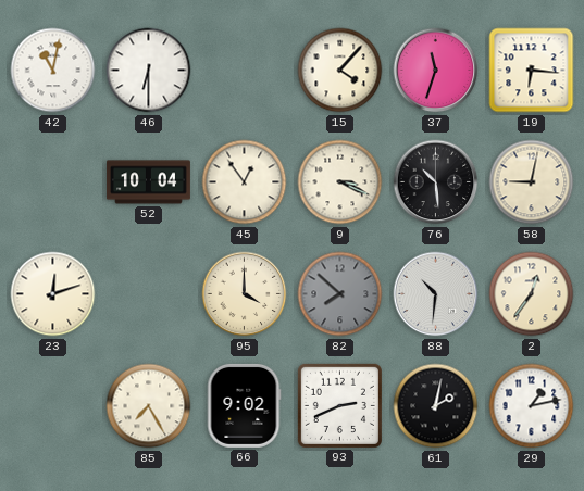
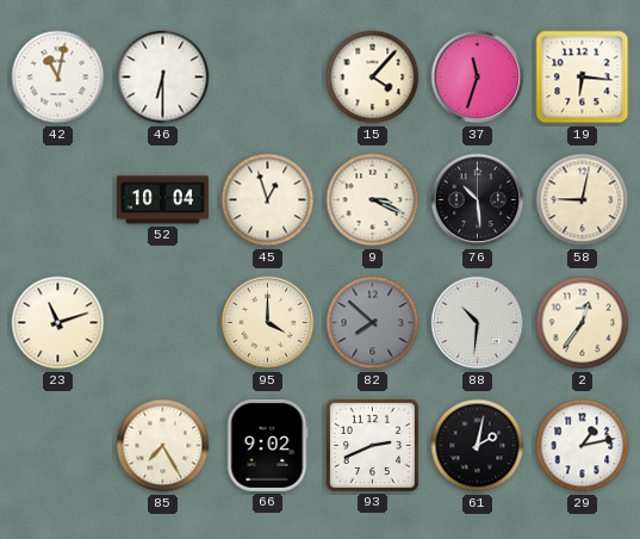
45: 12:54 -> 12:57
23: 12:12 -> 11:12
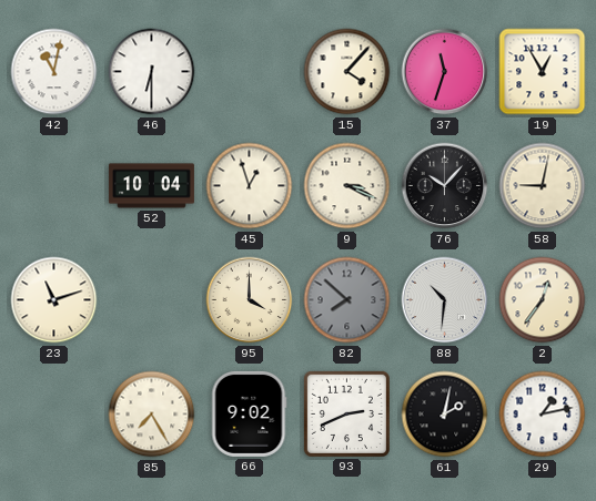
19: 6:16 -> 12:55
76: 10:29 -> 10:07
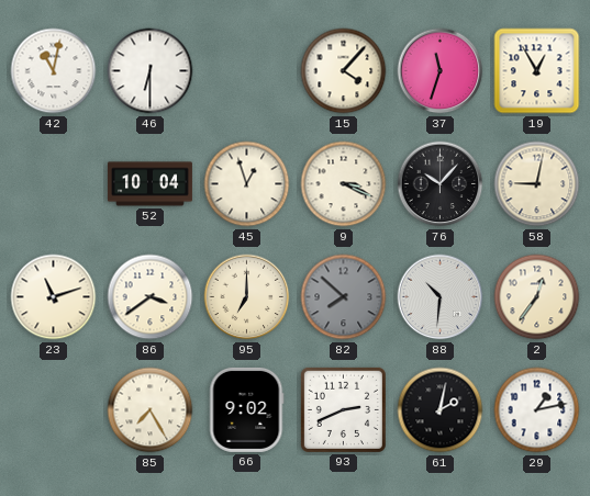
86: none -> 3:39
95: 4:00 -> 7:00
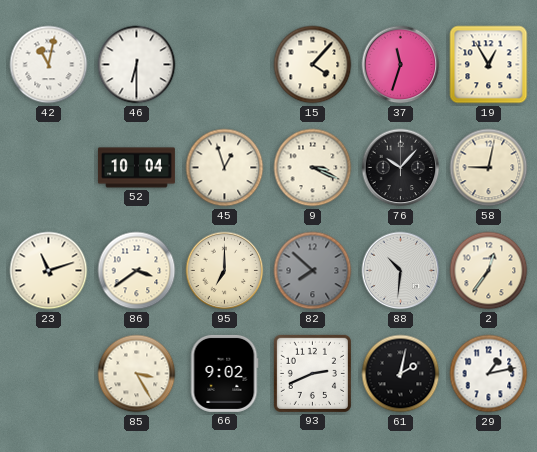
85: 7:25 -> 3:25
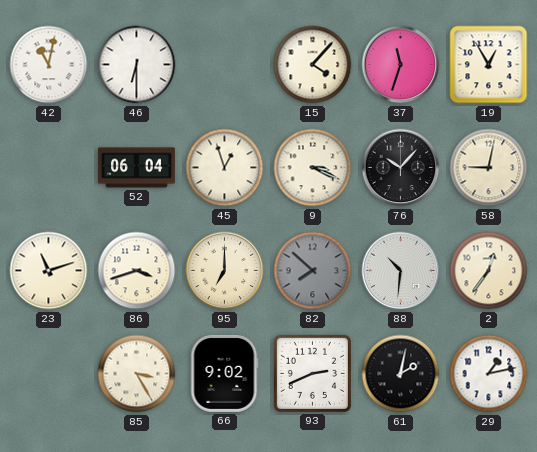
52: 10:04 -> 06:04
86: 3:39 -> 3:42
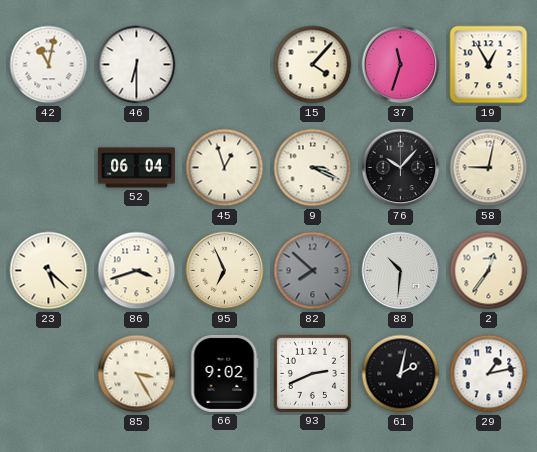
23: 11:12 -> 5:22
95: 7:00 -> 6:56
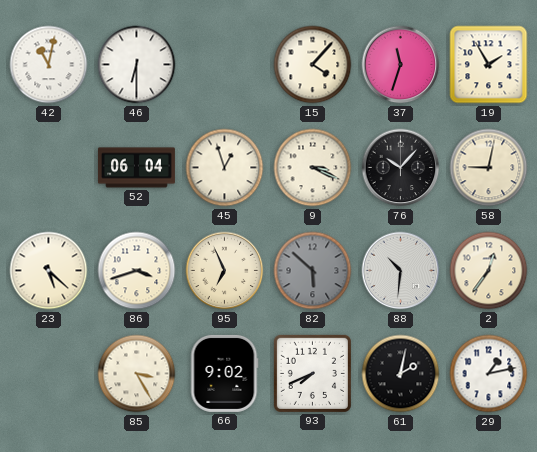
19: 12:55 -> 1:55
82: 7:52 -> 5:52
93: 2:41 -> 7:41
